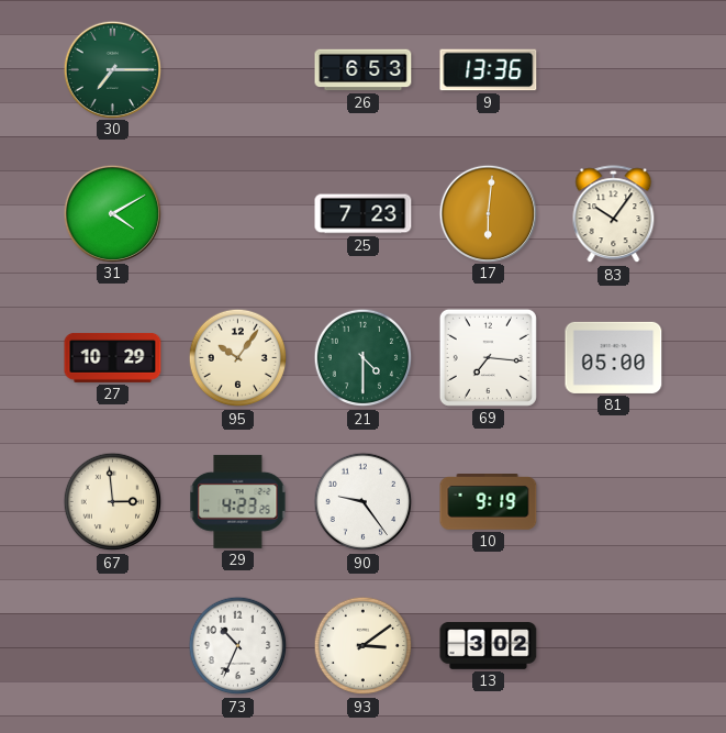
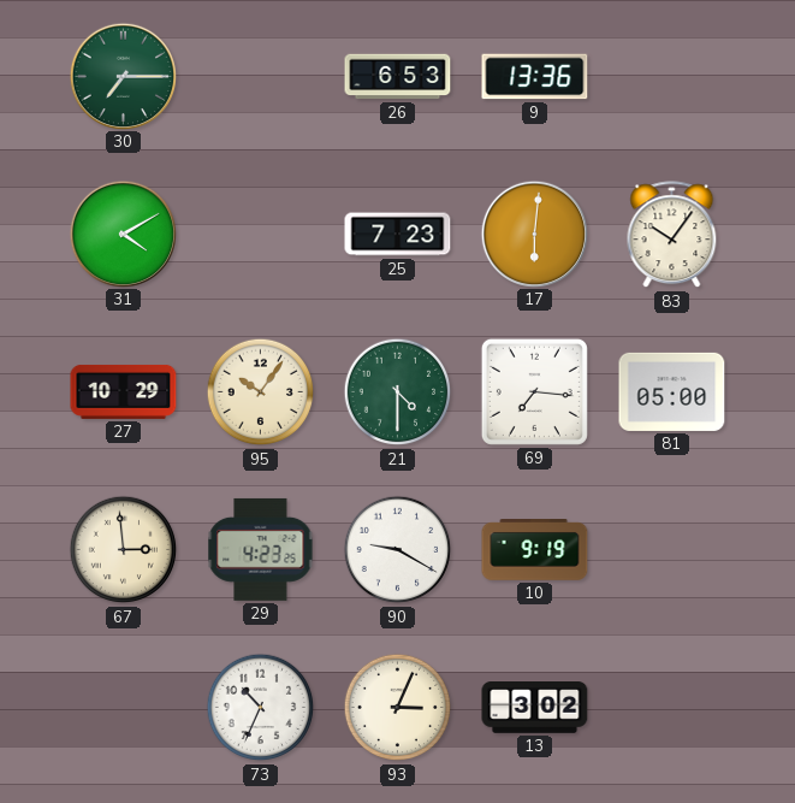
90: 9:24 -> 9:20
93: 3:09 -> 3:04
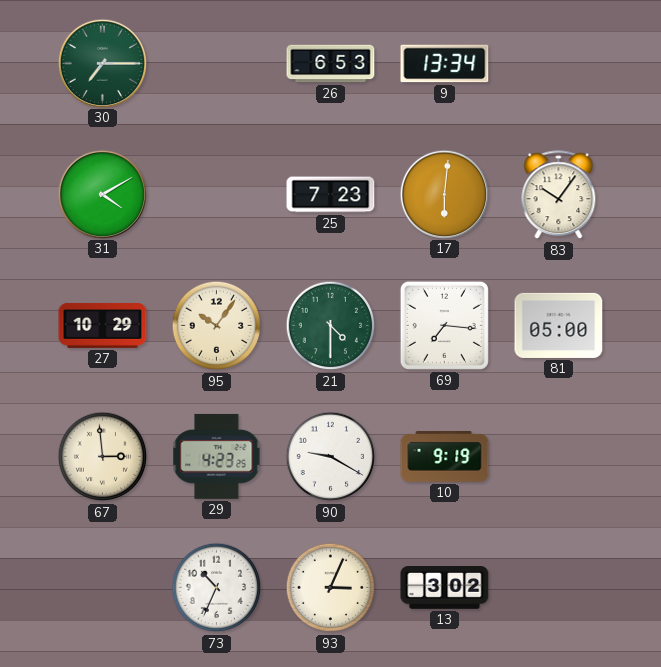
9: 13:36 -> 13:34
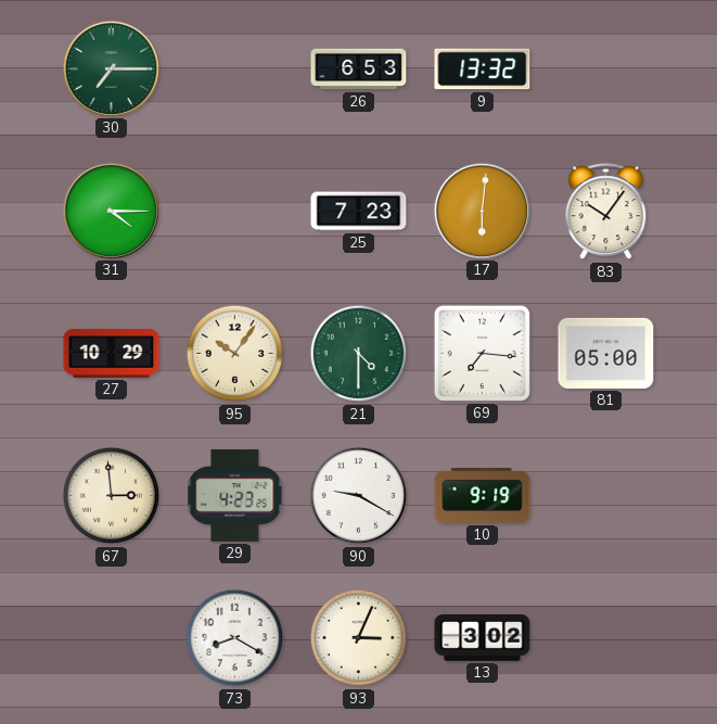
9: 13:34 -> 13:32
31: 4:10 -> 4:15
73: 10:34 -> 8:20
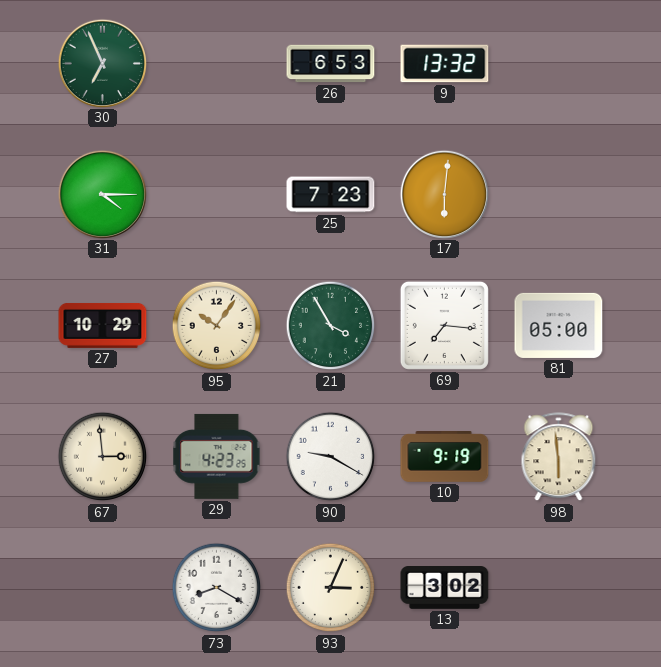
30: 7:15 -> 6:56
83: 10:06 -> none
21: 4:30 -> 3:55
98: none -> 5:59
